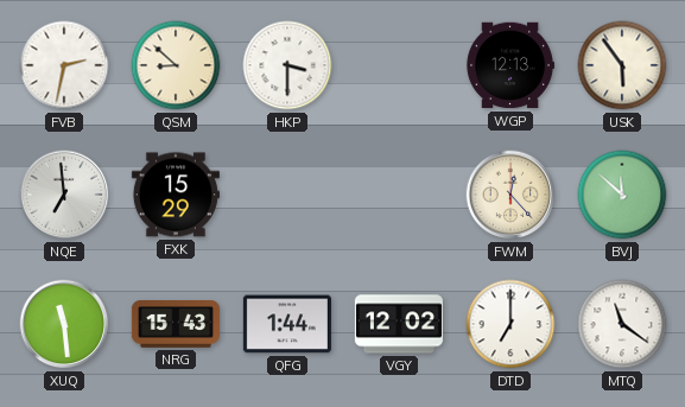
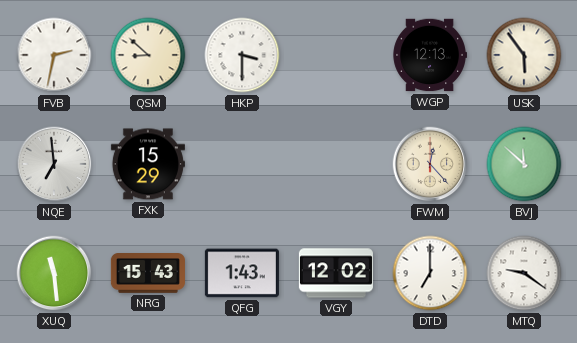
QFG: 1:44 -> 1:43
MTQ: 11:21 -> 9:21
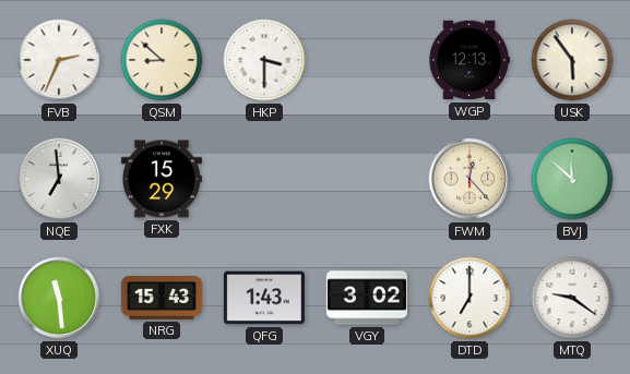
FVB: 2:32 -> 2:34
VGY: 12:02 -> 3:02
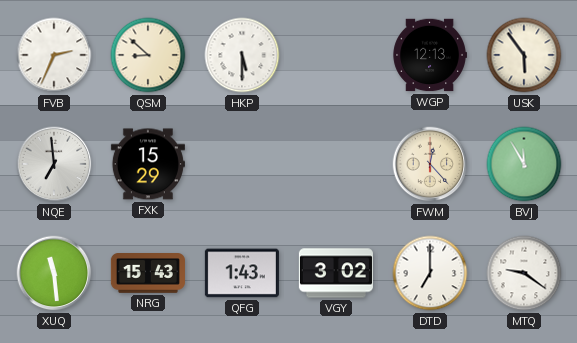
HKP: 3:30 -> 5:30
BVJ: 11:52 -> 11:55
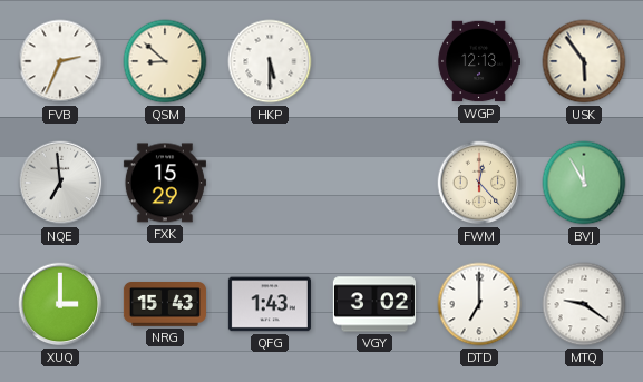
XUQ: 11:29 -> 3:00
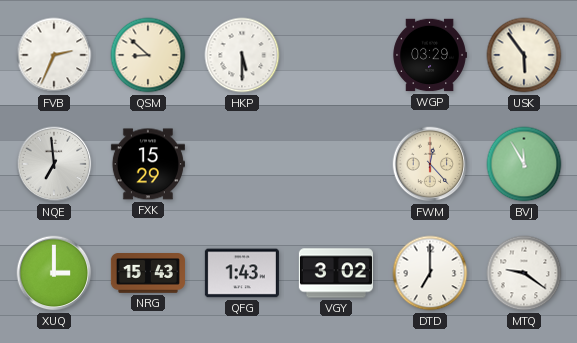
WGP: 12:13 -> 03:29
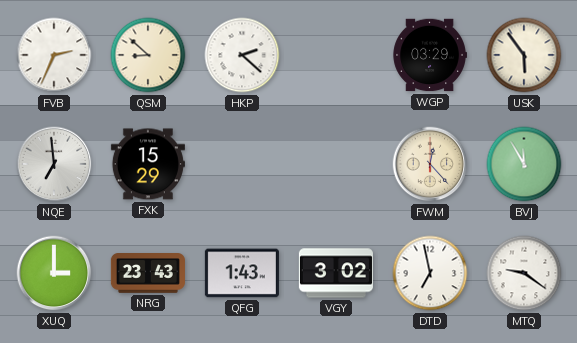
HKP: 5:30 -> 2:22
NRG: 15:43 -> 23:43
DTD: 7:00 -> 6:58
